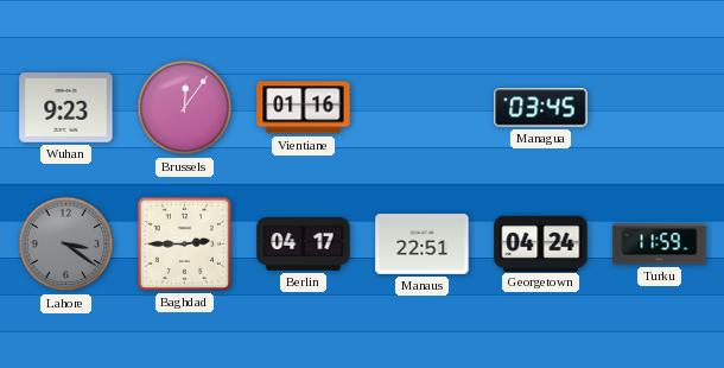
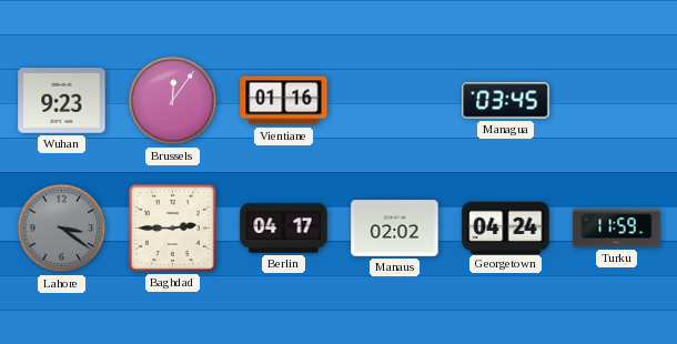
Manaus: 22:51 -> 02:02
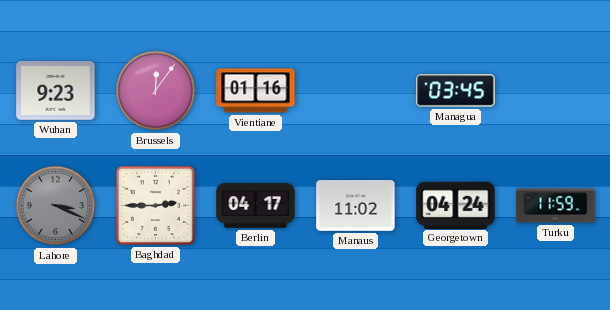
Lahore: 3:21 -> 3:19
Manaus: 02:02 -> 11:02
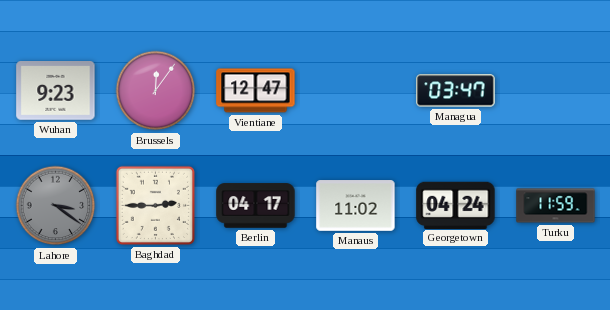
Vientiane: 01:16 -> 12:47
Managua: 03:45 -> 03:47
Lahore: 3:19 -> 3:21
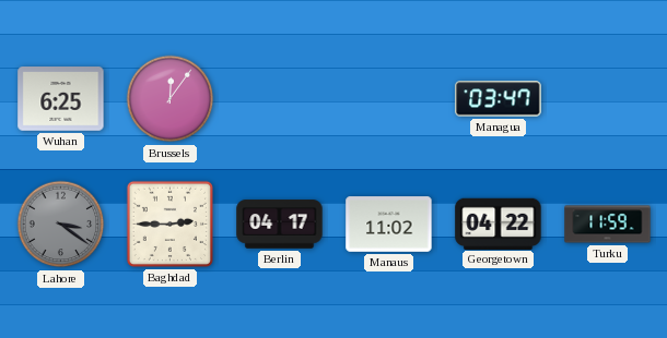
Wuhan: 9:23 -> 6:25
Vientiane: 12:47 -> none
Georgetown: 04:24 -> 04:22
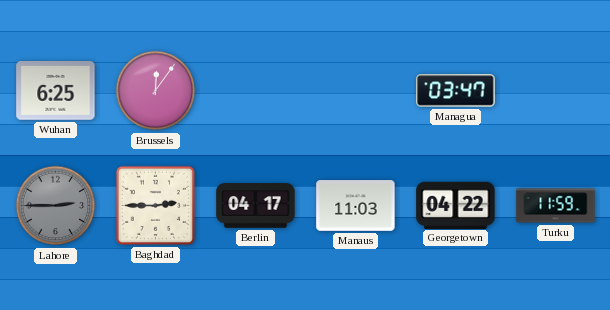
Lahore: 3:21 -> 2:45
Manaus: 11:02 -> 11:03
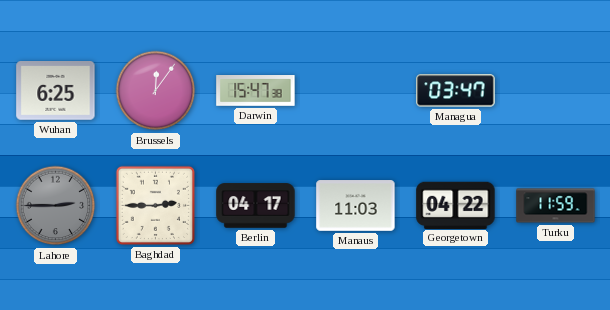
Darwin: none -> 15:47
